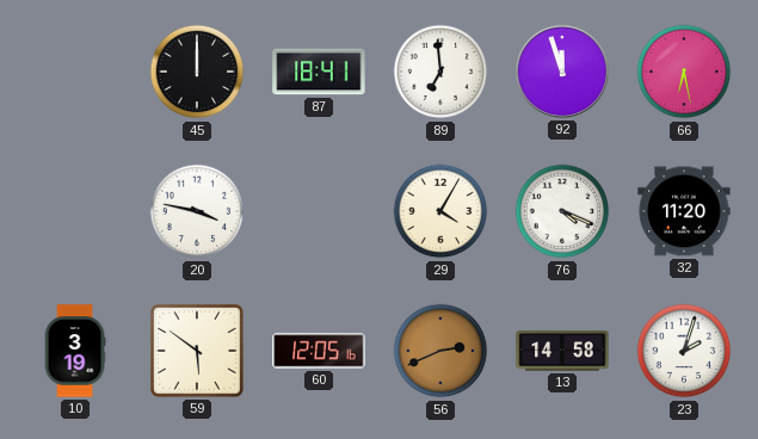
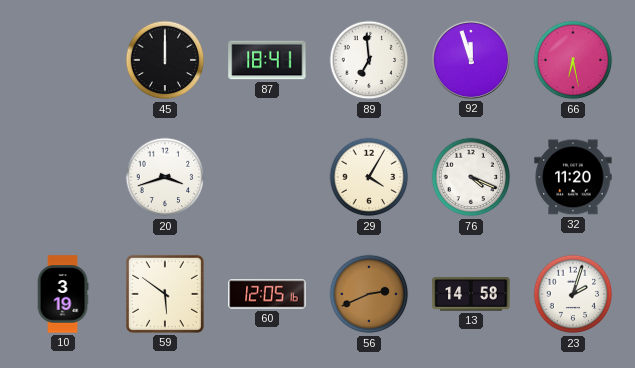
20: 3:47 -> 3:42
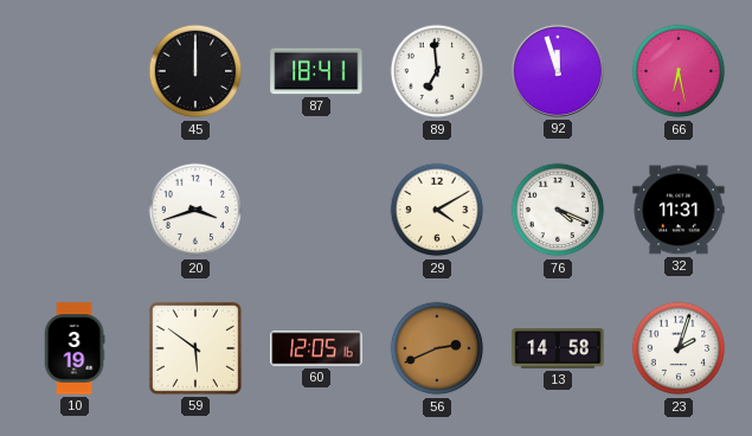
29: 4:05 -> 4:10
32: 11:20 -> 11:31
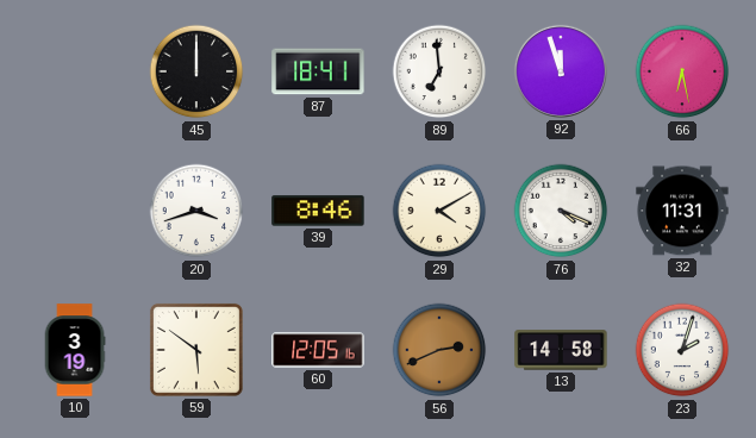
39: none -> 8:46
